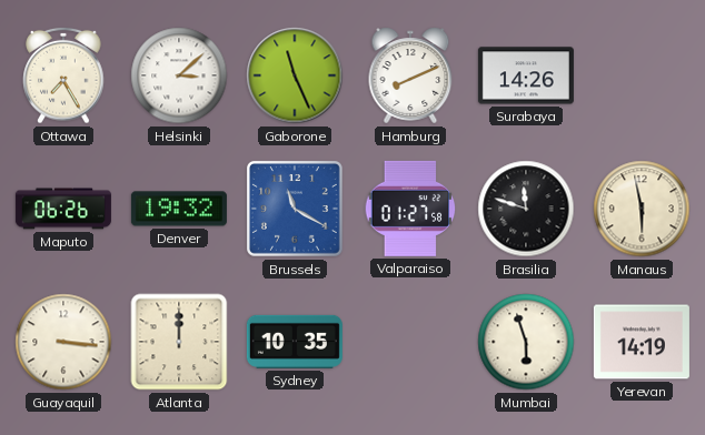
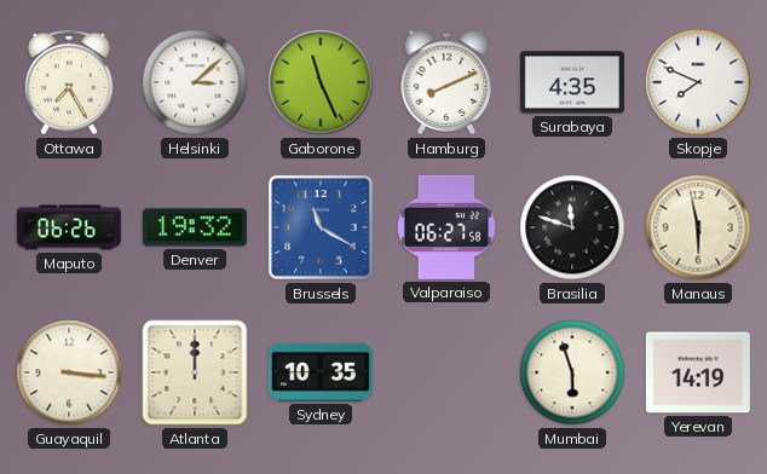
Surabaya: 14:26 -> 4:35
Skopje: none -> 7:49
Valparaiso: 01:27 -> 06:27
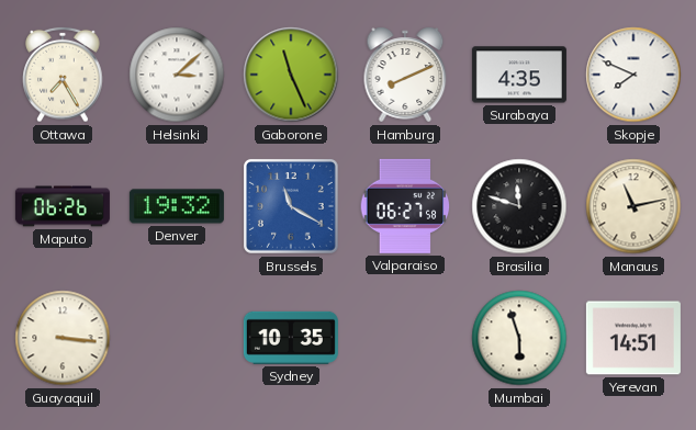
Manaus: 5:58 -> 11:13
Atlanta: 12:00 -> none
Yerevan: 14:19 -> 14:51
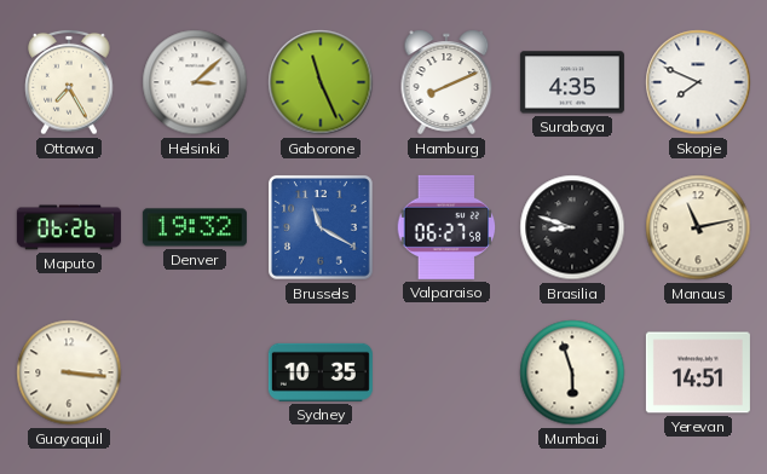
Brasilia: 11:48 -> 8:48
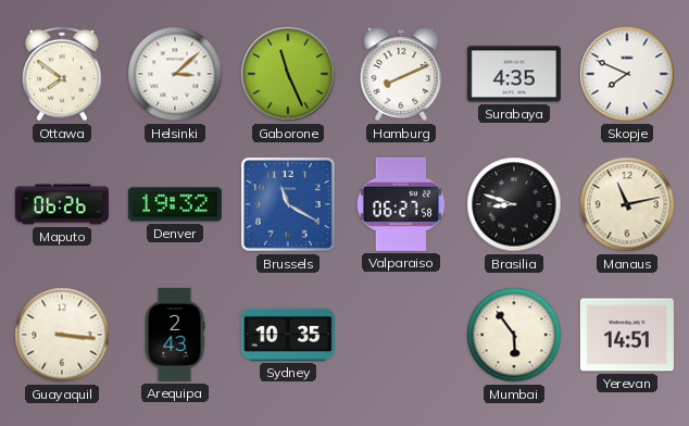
Ottawa: 7:25 -> 7:51
Arequipa: none -> 2:43
Mumbai: 5:57 -> 5:54
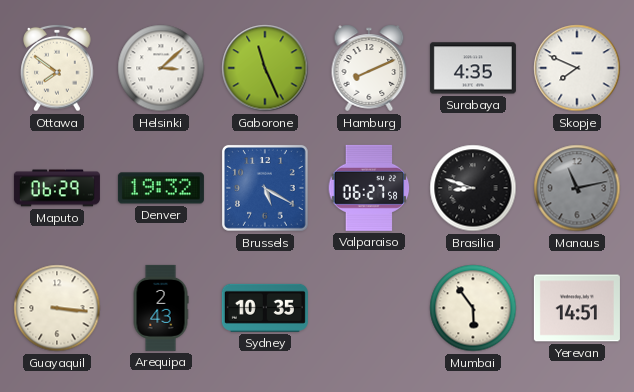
Maputo: 06:26 -> 06:29
Brussels: 11:20 -> 5:20
Manaus dial: cream -> grey
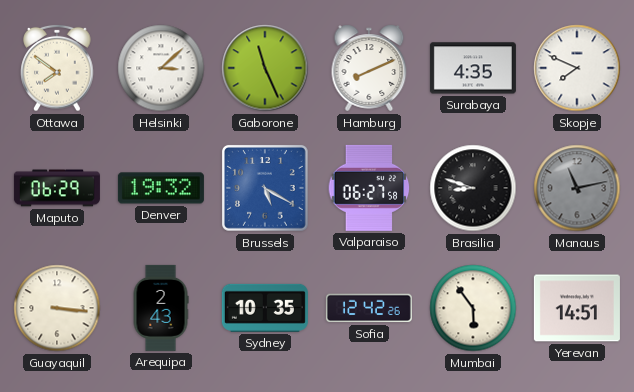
Sofia: none -> 12:42
